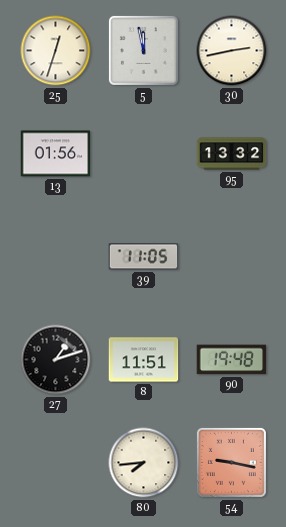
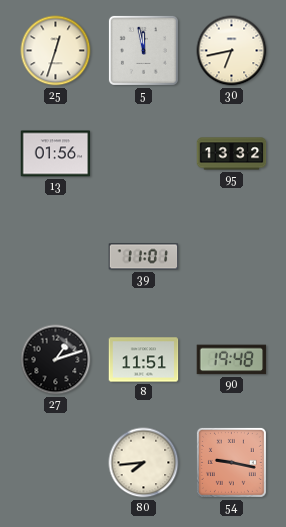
30: 2:43 -> 6:43
39: 11:05 -> 11:01
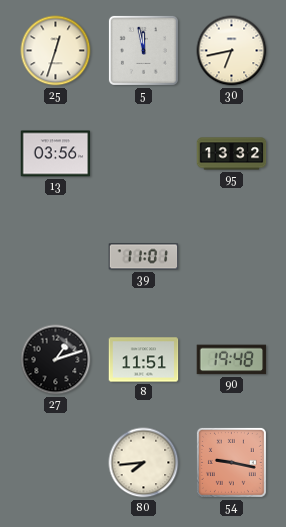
13: 01:56 -> 03:56
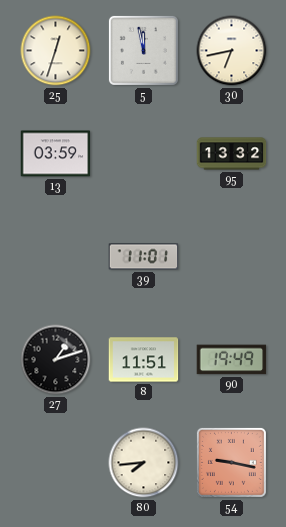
13: 03:56 -> 03:59
90: 19:48 -> 19:49
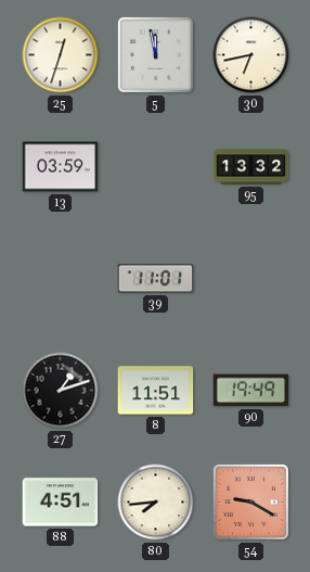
88: none -> 4:51
54: 9:17 -> 9:20
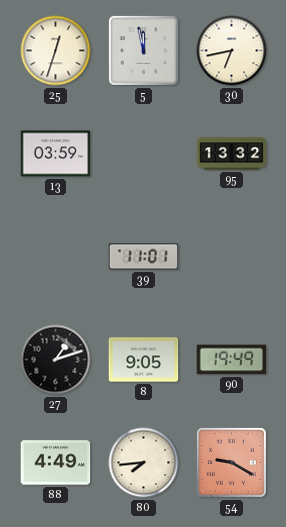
8: 11:51 -> 9:05
88: 4:51 -> 4:49
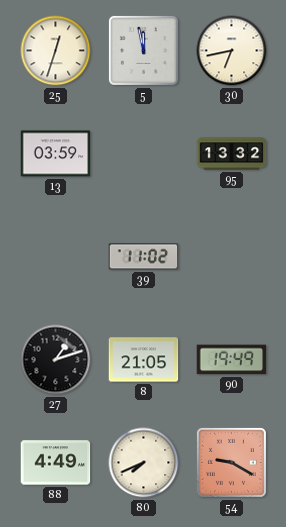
39: 11:01 -> 11:02
8: 9:05 -> 21:05
80: 7:44 -> 7:41
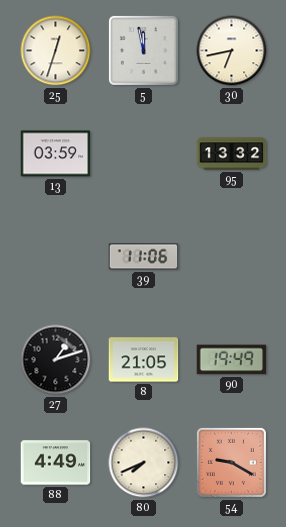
39: 11:02 -> 11:06
